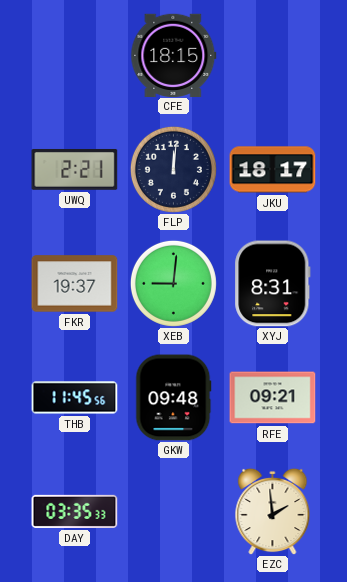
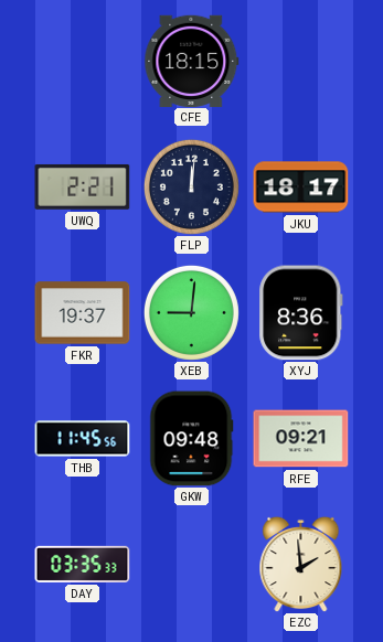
XYJ: 8:31 -> 8:36
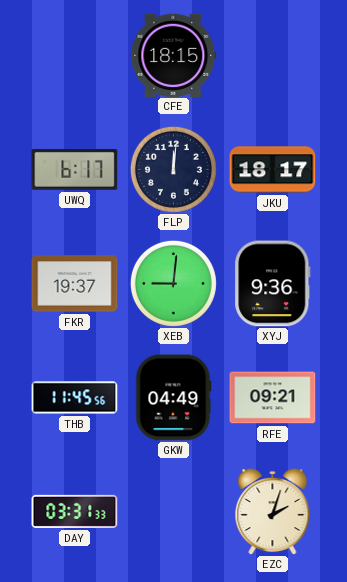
UWQ: 2:21 -> 6:17
XYJ: 8:36 -> 9:36
GKW: 09:48 -> 04:49
DAY: 03:35 -> 03:31
EZC: 1:59 -> 2:03
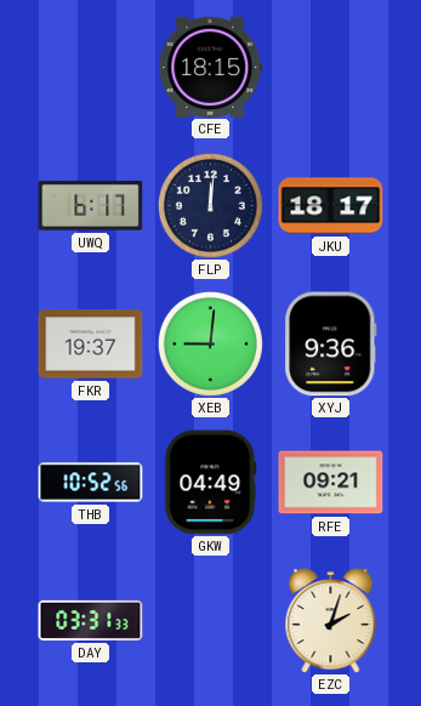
THB: 11:45 -> 10:52
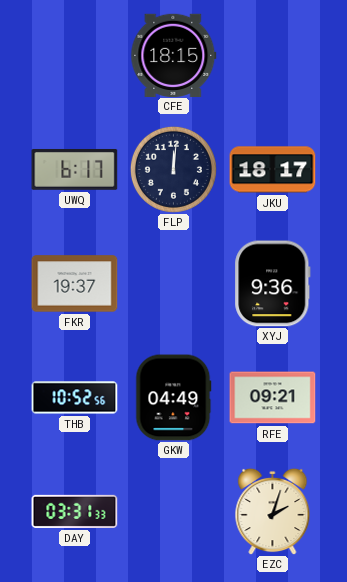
XEB: 9:01 -> none
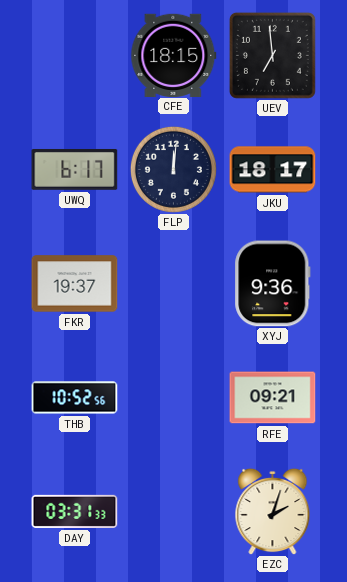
UEV: none -> 6:59
GKW: 04:49 -> none
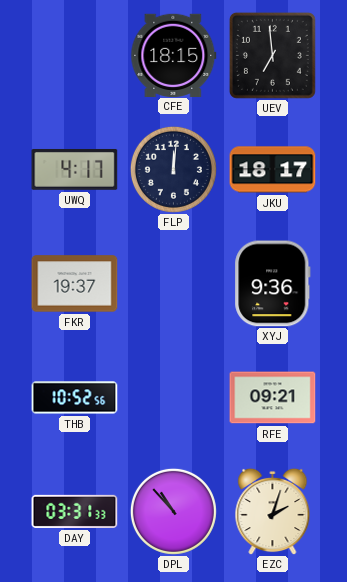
UWQ: 6:17 -> 4:17
DPL: none -> 10:53
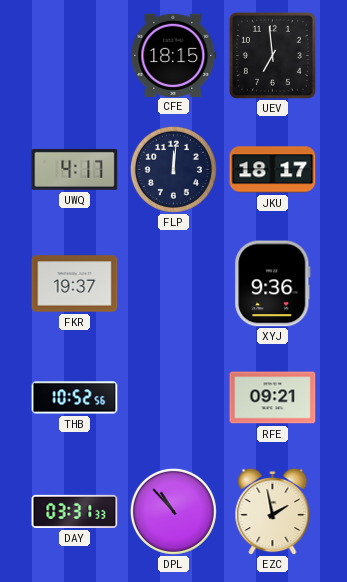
EZC: 2:03 -> 1:58
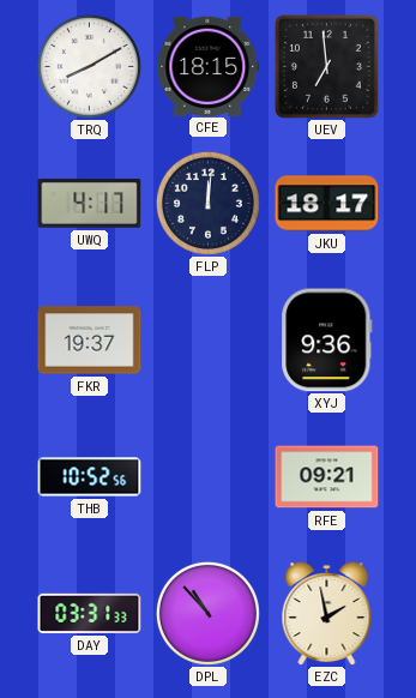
TRQ: none -> 8:10
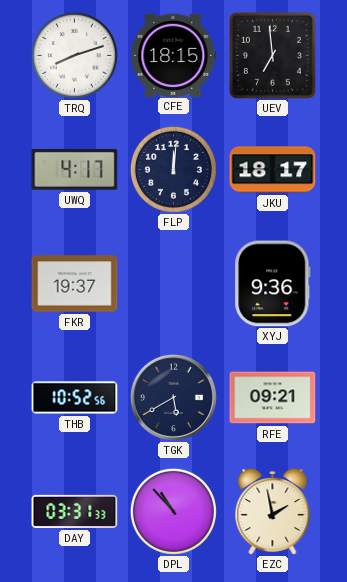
TRQ: 8:10 -> 8:12
TGK: none -> 5:40
